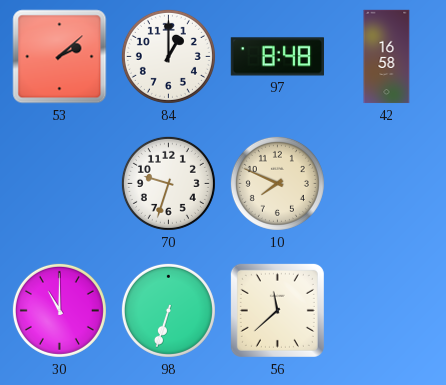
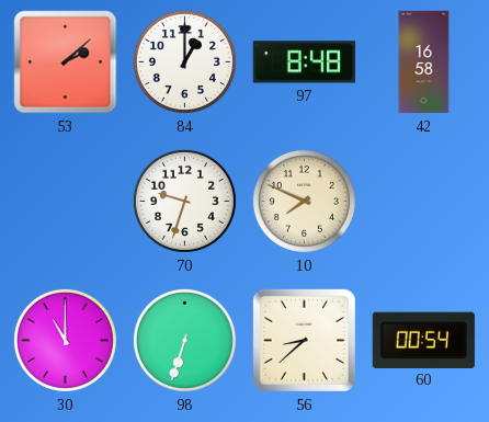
56: 11:38 -> 8:38
60: none -> 00:54
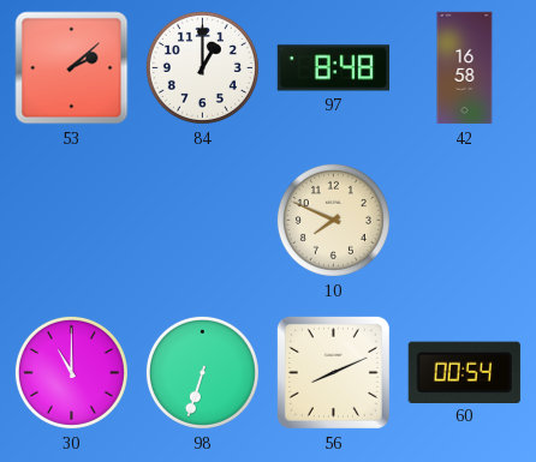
70: 9:33 -> none
56: 8:38 -> 8:11
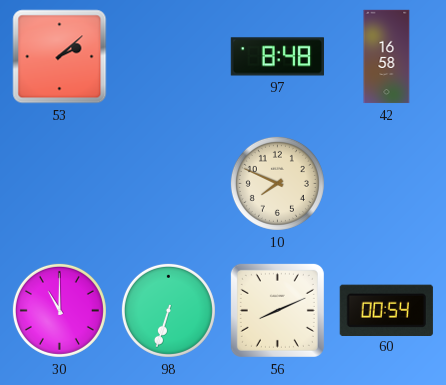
84: 1:00 -> none
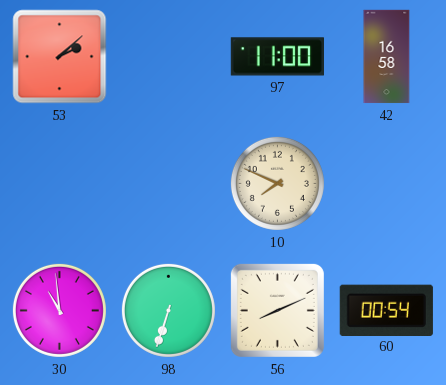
97: 8:48 -> 11:00
30: 11:00 -> 10:59
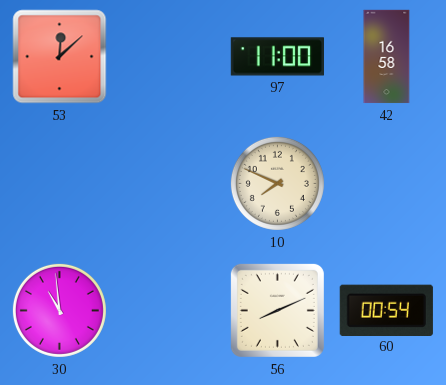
53: 2:08 -> 12:08
98: 6:33 -> none
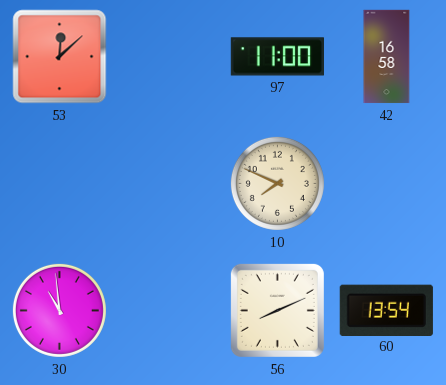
60: 00:54 -> 13:54
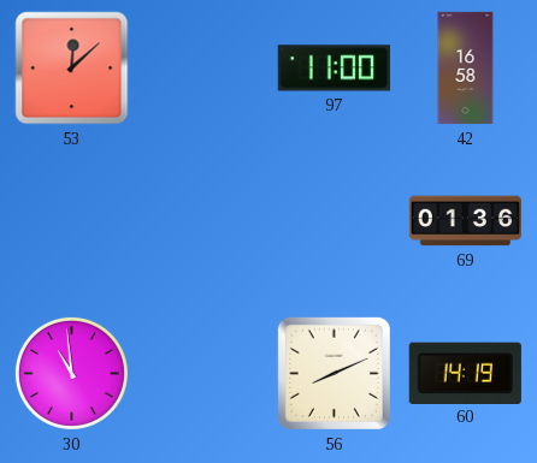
10: 7:49 -> none
69: none -> 01:36
60: 13:54 -> 14:19
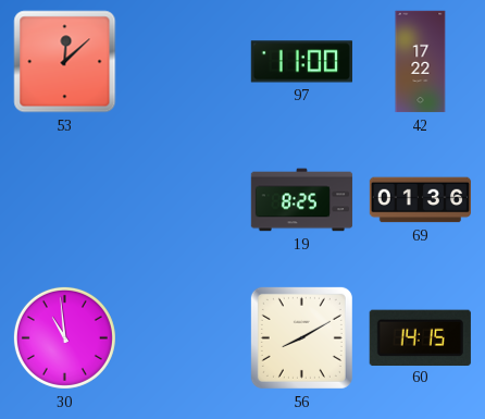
42: 16:58 -> 17:22
19: none -> 8:25
56: 8:11 -> 8:10
60: 14:19 -> 14:15
